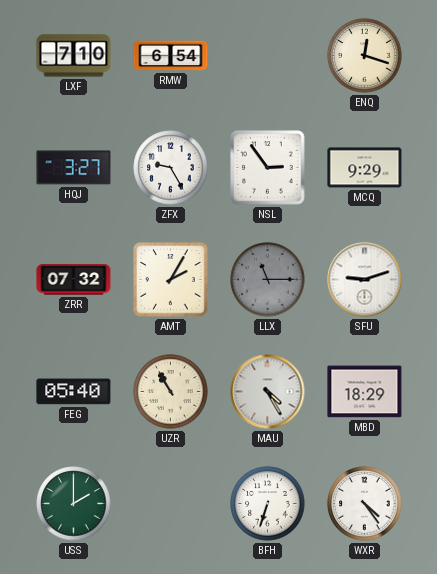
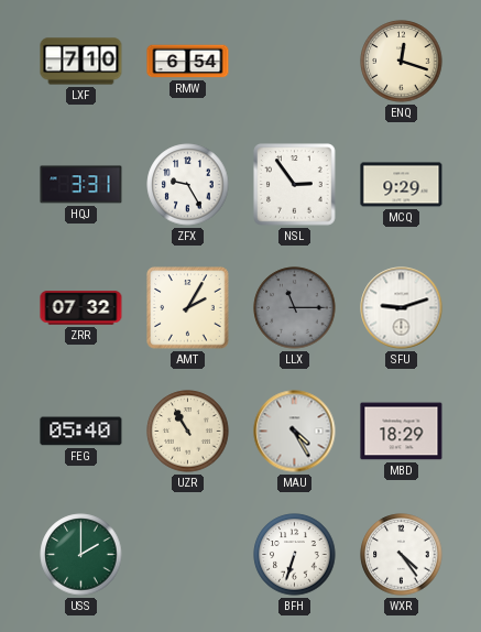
HQJ: 3:27 -> 3:31
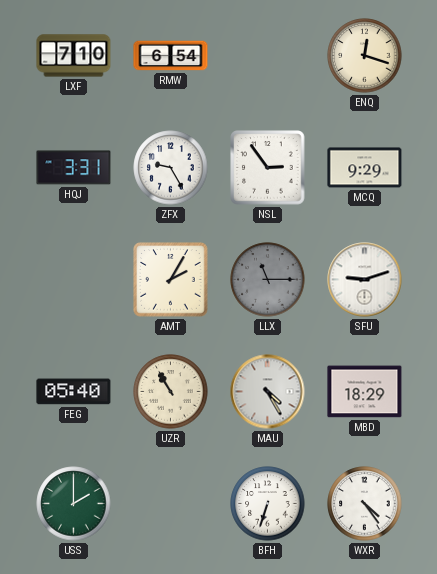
ZRR: 07:32 -> none
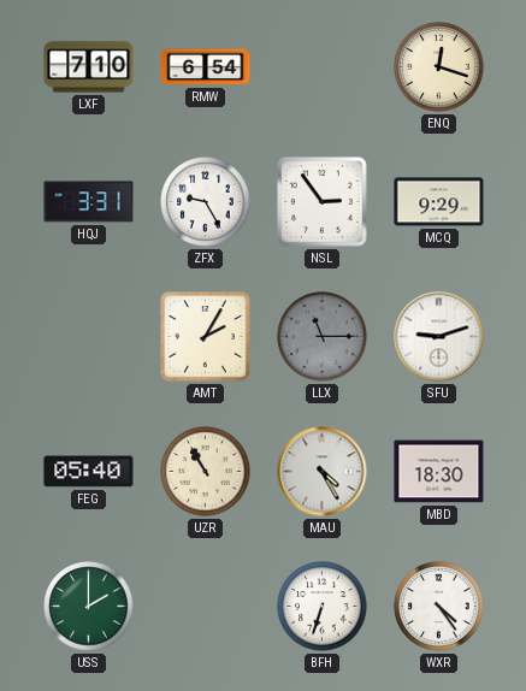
MBD: 18:29 -> 18:30
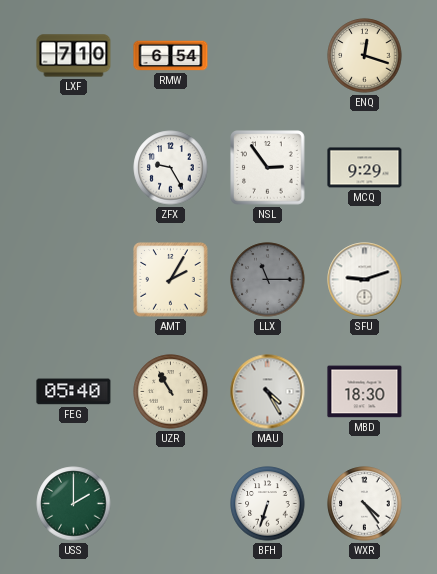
HQJ: 3:31 -> none
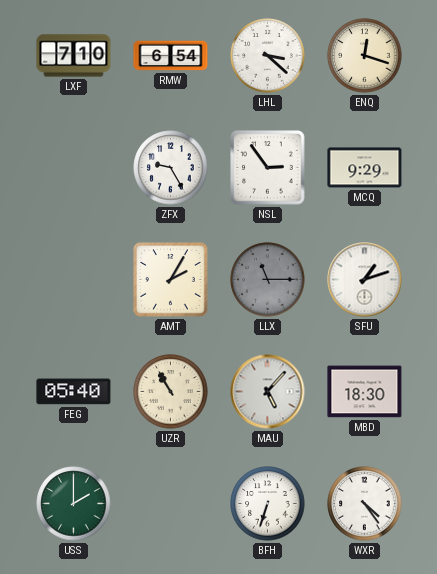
LHL: none -> 3:22
SFU: 9:12 -> 1:12
MAU: 4:25 -> 5:07
